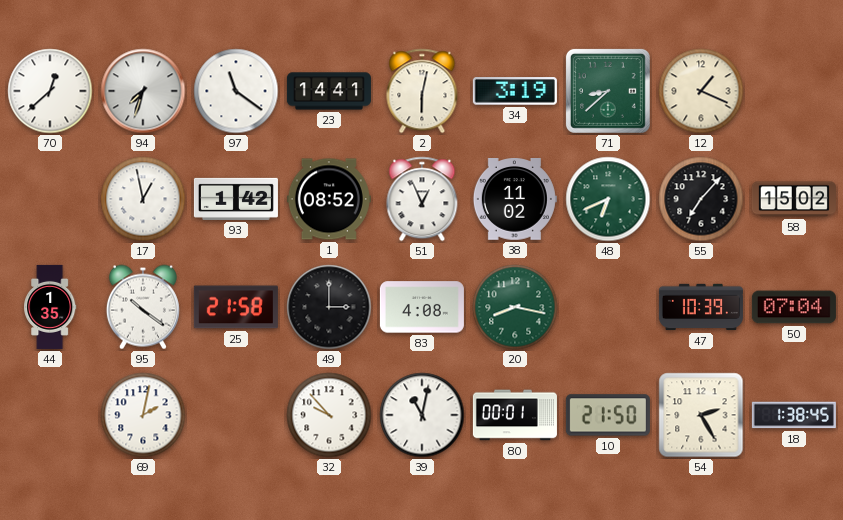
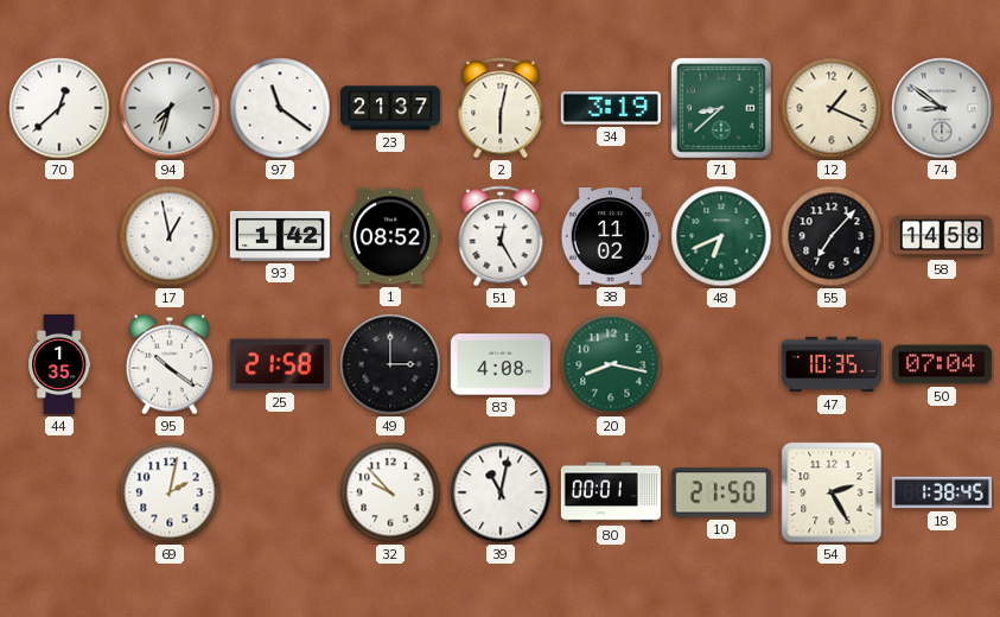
23: 14:41 -> 21:37
74: none -> 8:51
51: 12:56 -> 12:25
58: 15:02 -> 14:58
47: 10:39 -> 10:35
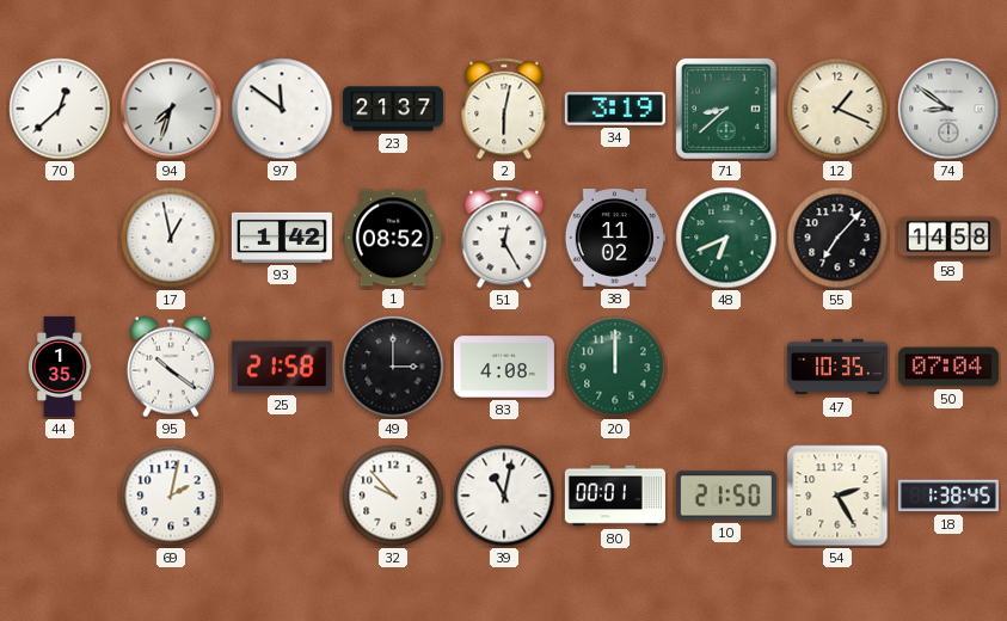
97: 11:21 -> 11:51
20: 8:17 -> 12:00
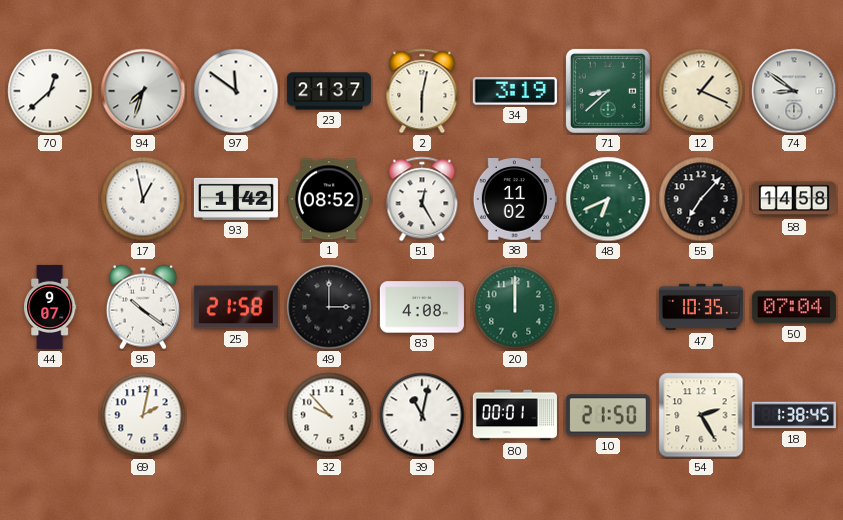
44: 1:35 -> 9:07
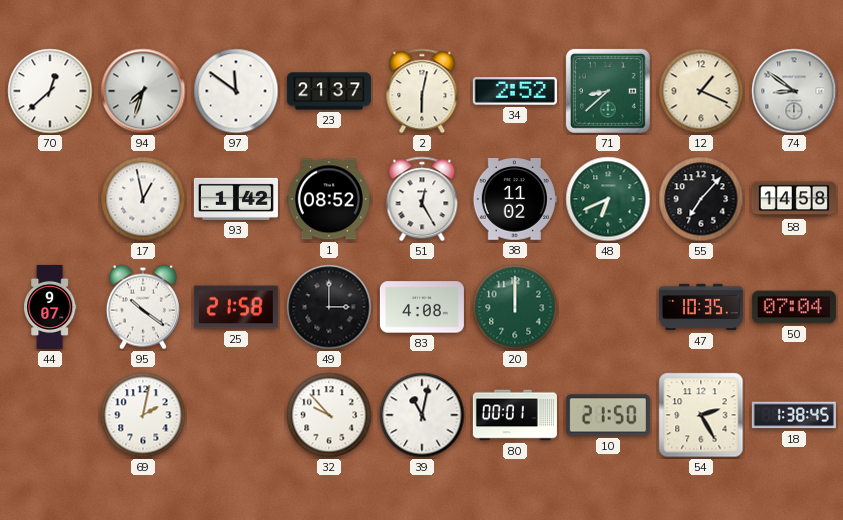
34: 3:19 -> 2:52
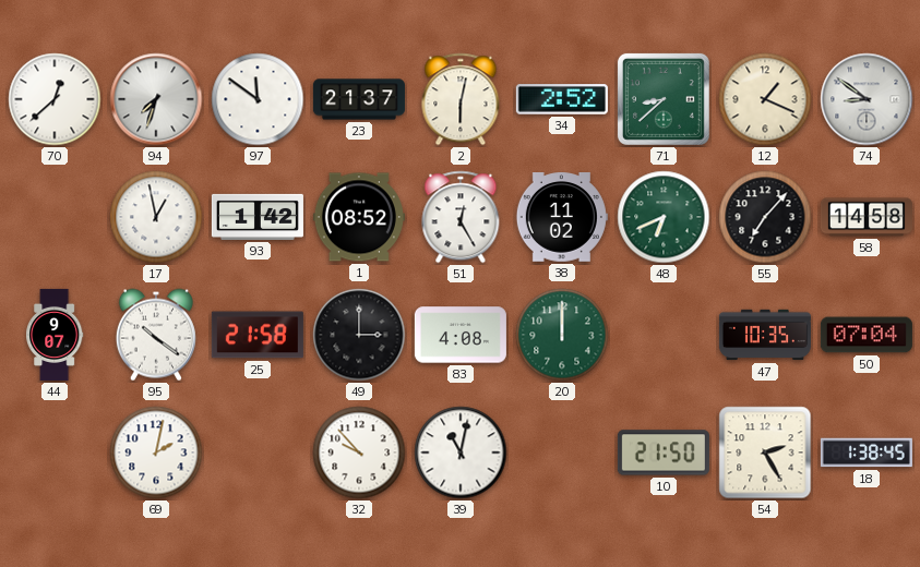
80: 00:01 -> none
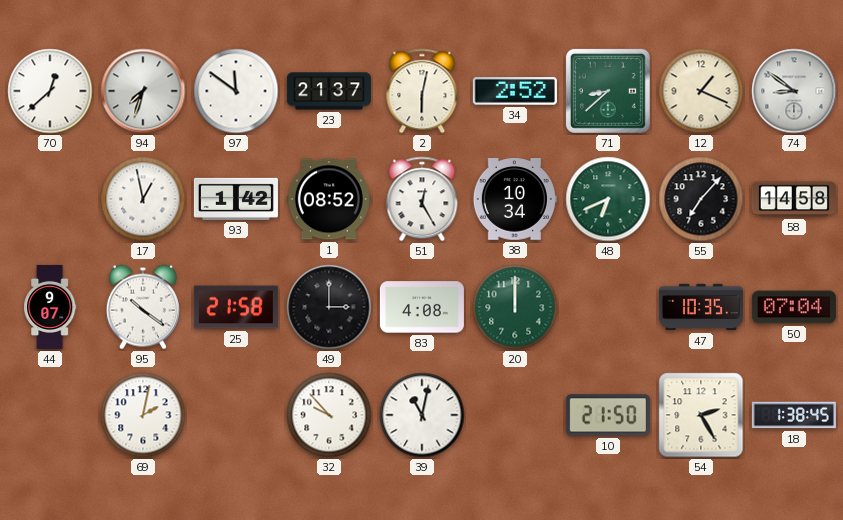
38: 11:02 -> 10:34
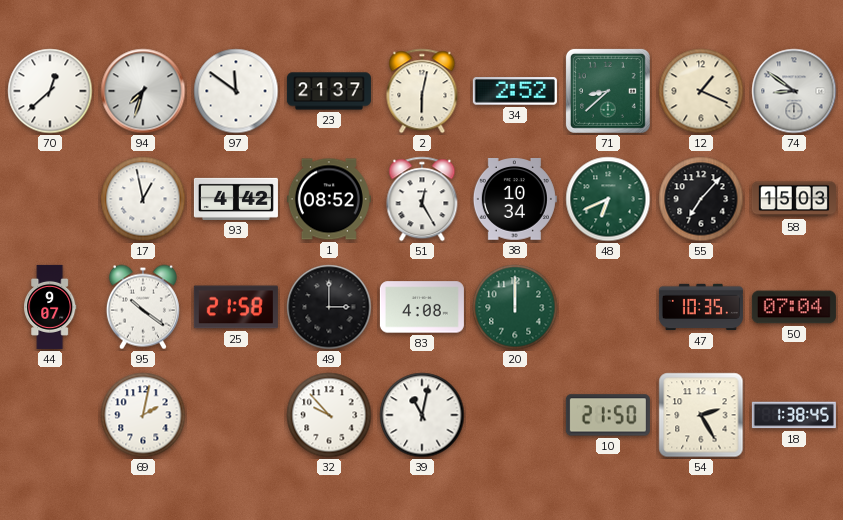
93: 1:42 -> 4:42
58: 14:58 -> 15:03
